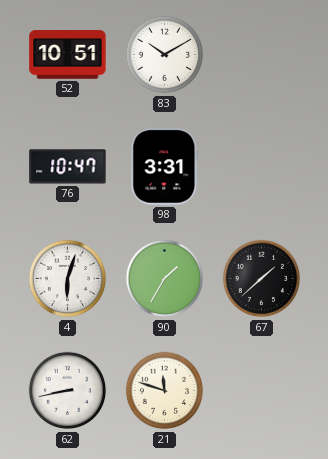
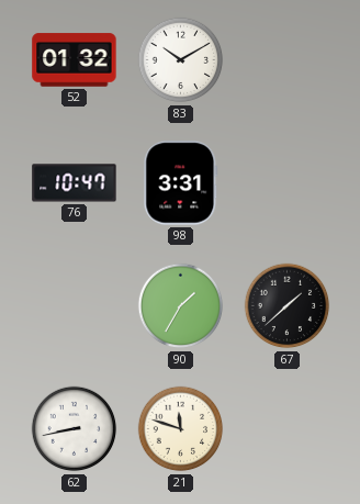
52: 10:51 -> 01:32
4: 6:03 -> none
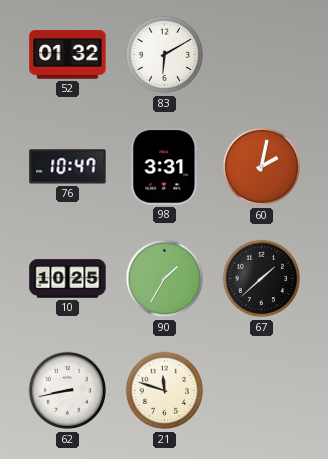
83: 10:10 -> 6:10
60: none -> 2:02
10: none -> 10:25
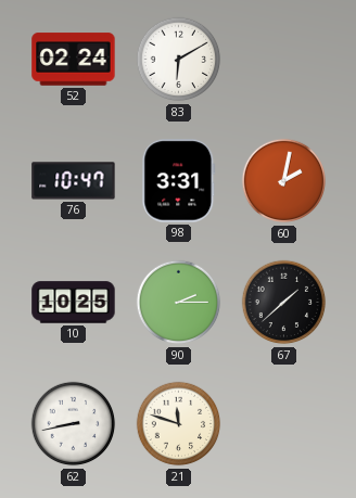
52: 01:32 -> 02:24
90: 1:35 -> 2:15
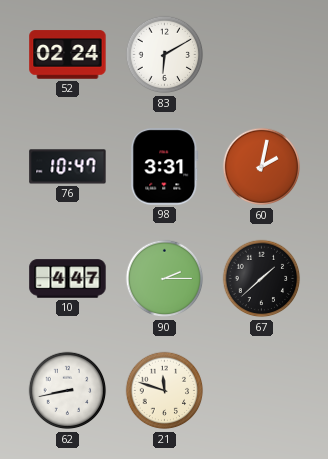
10: 10:25 -> 4:47
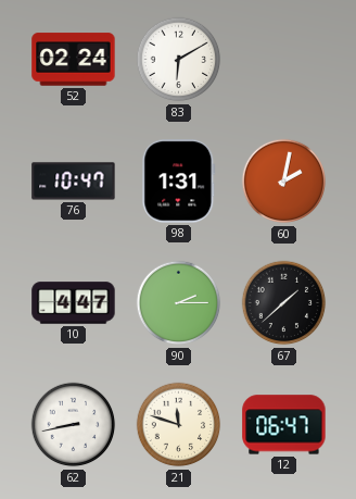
98: 3:31 -> 1:31
12: none -> 06:47
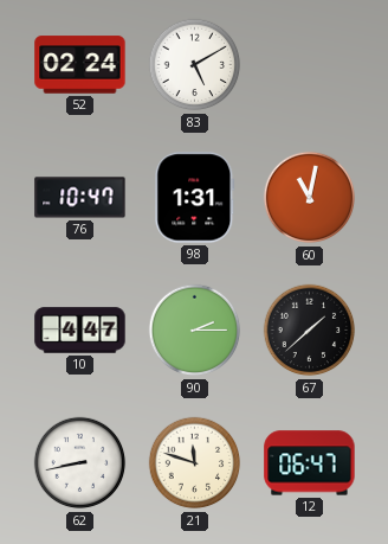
83: 6:10 -> 5:10
60: 2:02 -> 11:02
